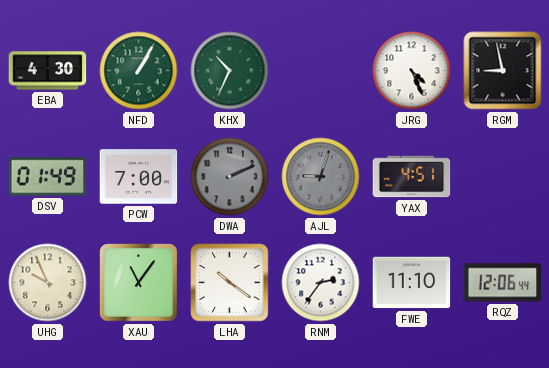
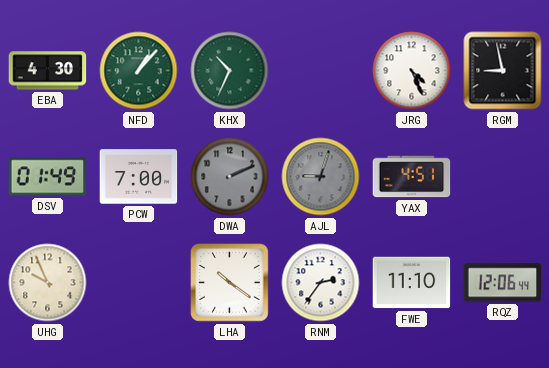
NFD: 1:05 -> 1:07
XAU: 11:06 -> none
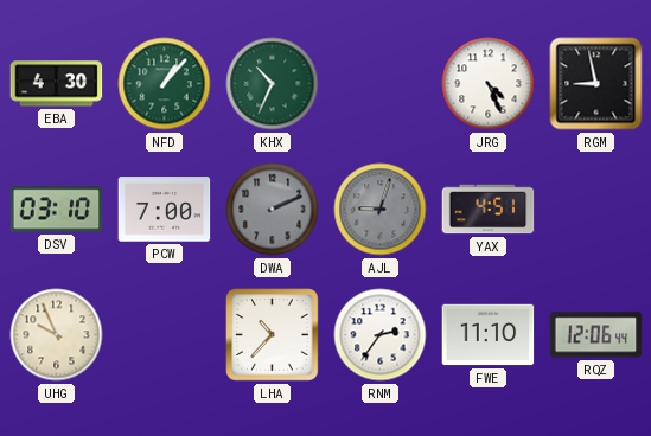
DSV: 01:49 -> 03:10
LHA: 10:21 -> 10:37
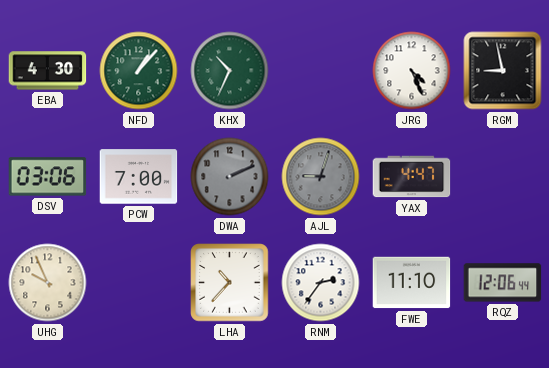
DSV: 03:10 -> 03:06
YAX: 4:51 -> 4:47
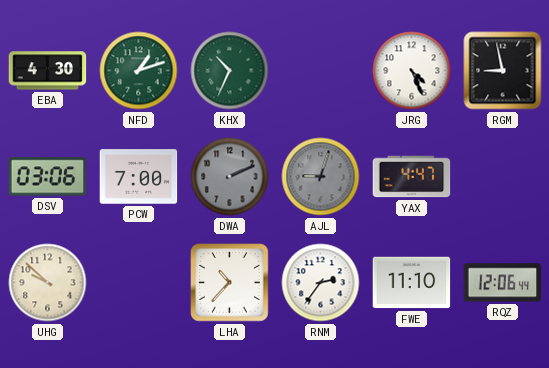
NFD: 1:07 -> 1:12
UHG: 9:56 -> 9:52
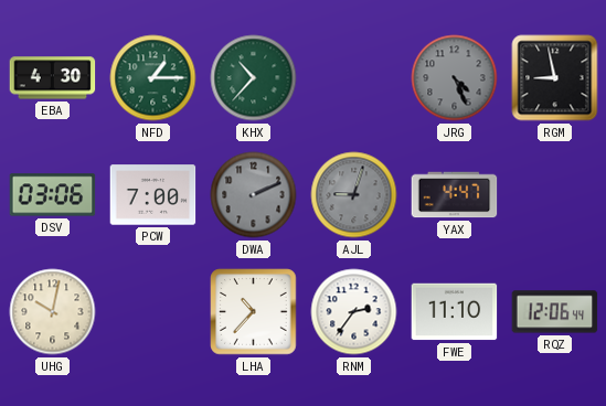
NFD: 1:12 -> 1:15
KHX: 10:34 -> 10:37
JRG dial: white -> grey
UHG: 9:52 -> 10:02
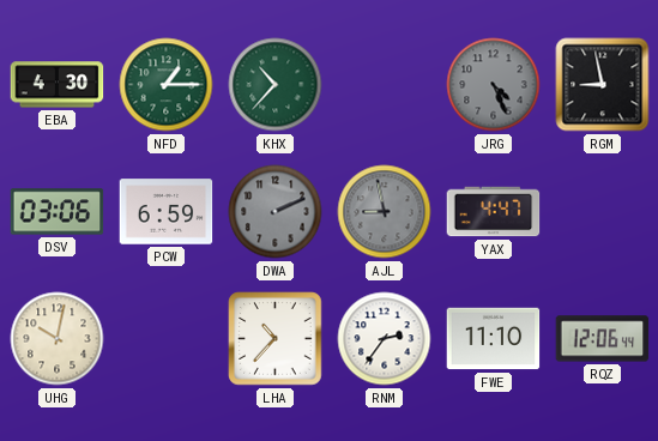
PCW: 7:00 -> 6:59
AJL: 9:03 -> 8:58
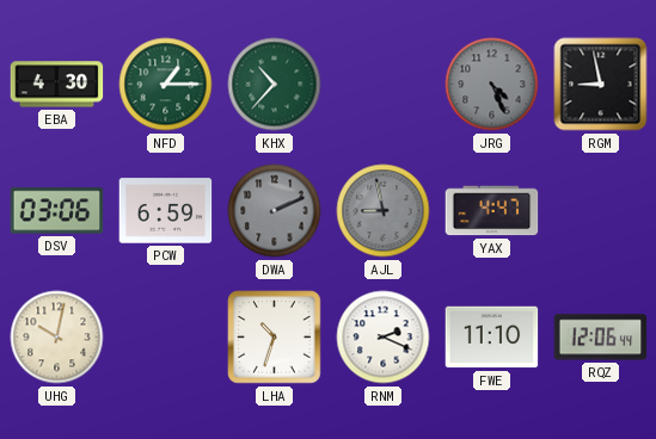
LHA: 10:37 -> 10:33
RNM: 2:36 -> 2:19
